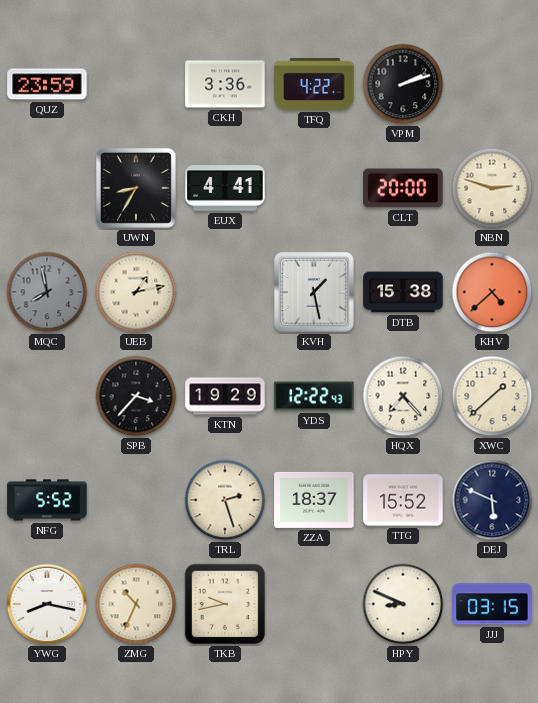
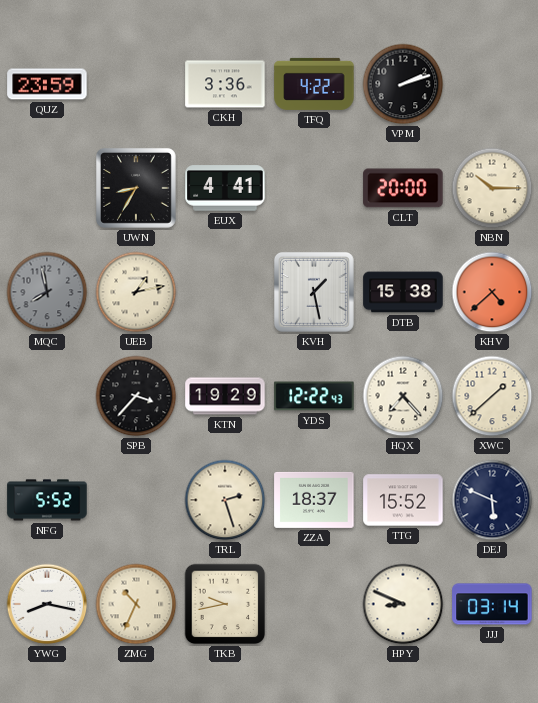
NBN: 2:48 -> 10:15
JJJ: 03:15 -> 03:14
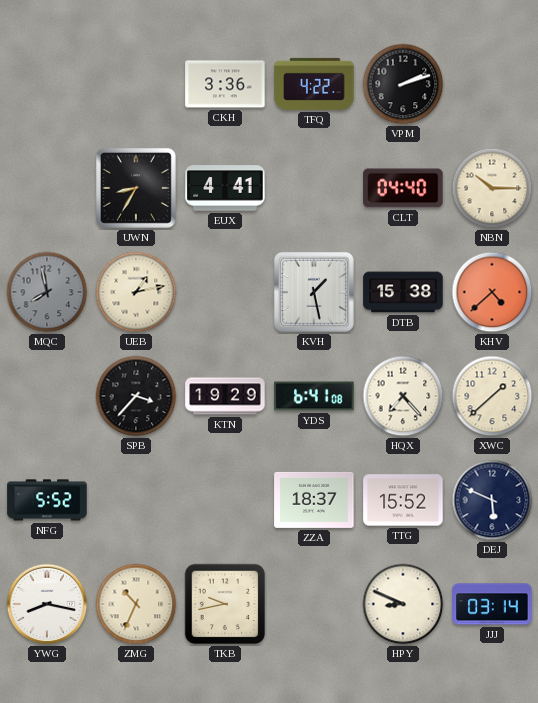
QUZ: 23:59 -> none
CLT: 20:00 -> 04:40
YDS: 12:22 -> 6:41
TRL: 2:27 -> none
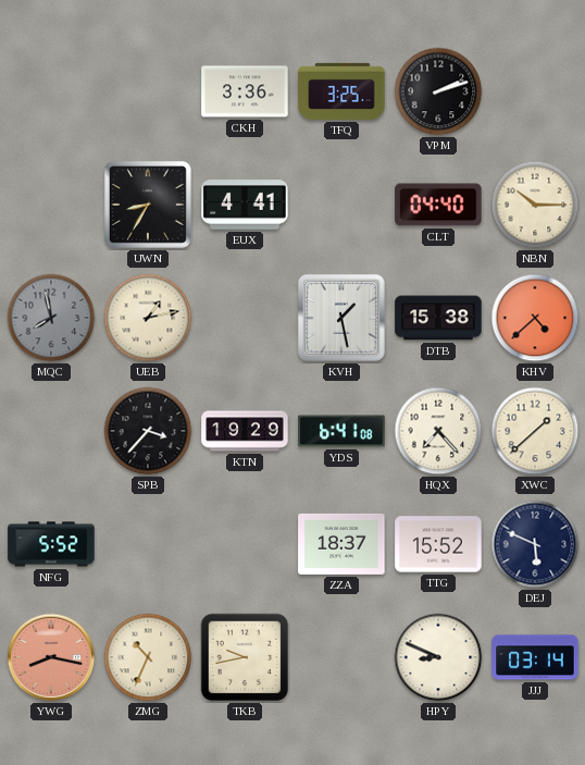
TFQ: 4:22 -> 3:25
YWG dial: white -> salmon
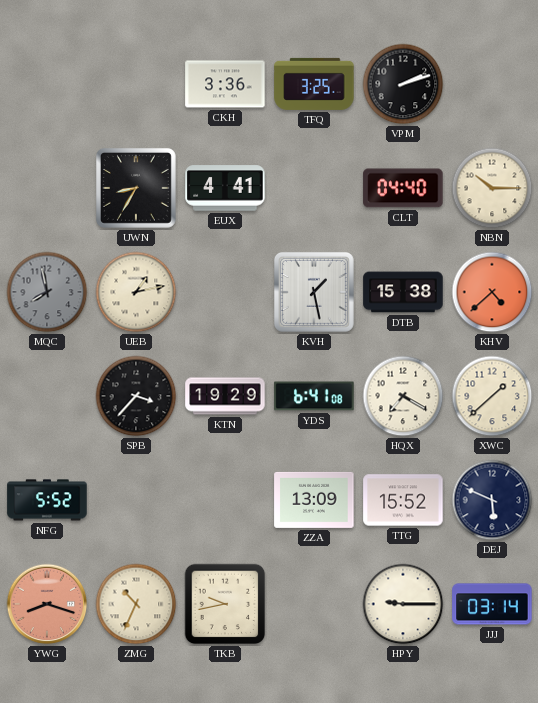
HQX: 7:23 -> 7:20
ZZA: 18:37 -> 13:09
YWG: 8:17 -> 8:18
HPY: 8:49 -> 9:15
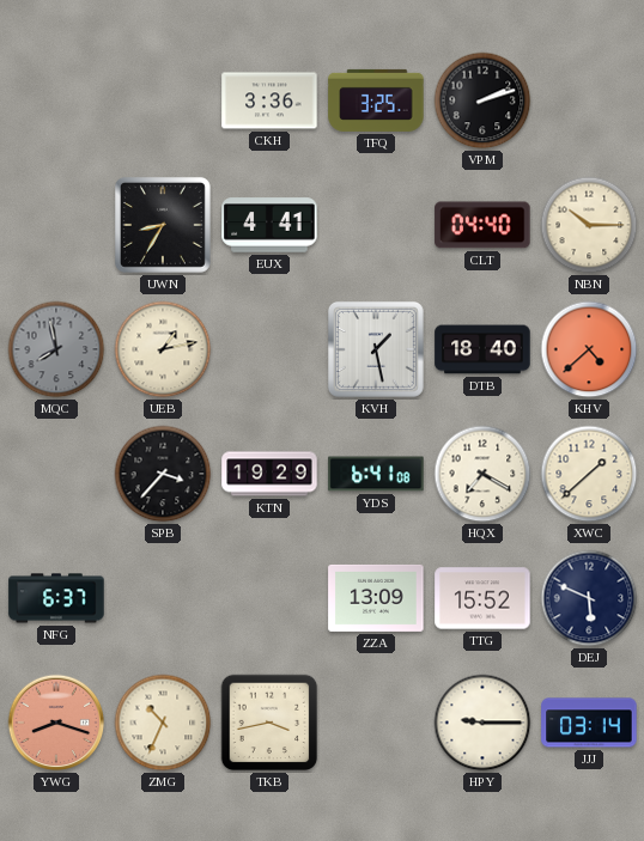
DTB: 15:38 -> 18:40
NFG: 5:52 -> 6:37
TKB: 9:43 -> 3:43
